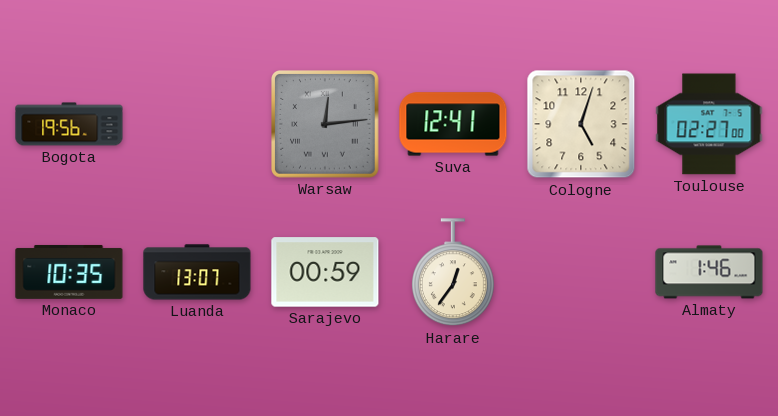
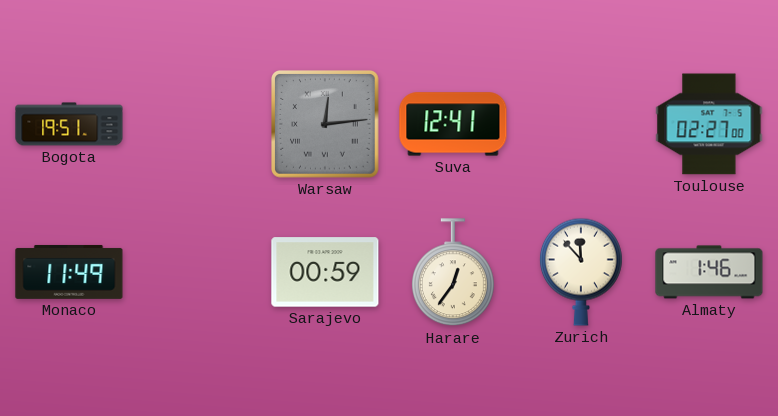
Bogota: 19:56 -> 19:51
Cologne: 5:03 -> none
Monaco: 10:35 -> 11:49
Luanda: 13:07 -> none
Zurich: none -> 11:53
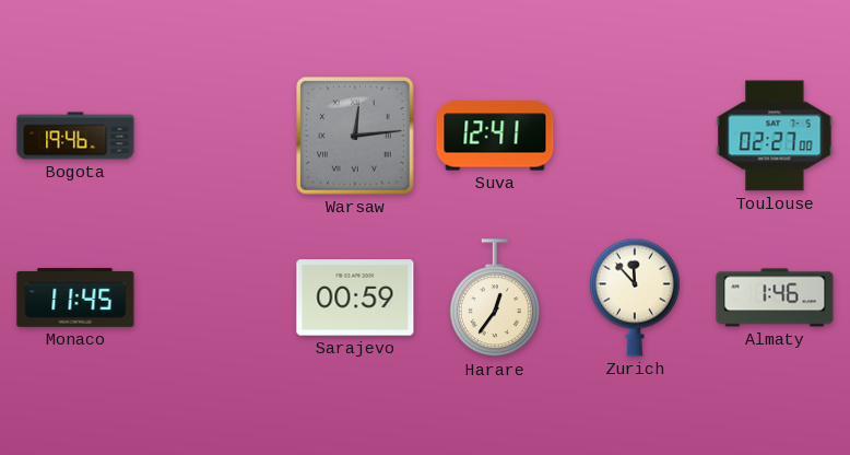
Bogota: 19:51 -> 19:46
Monaco: 11:49 -> 11:45
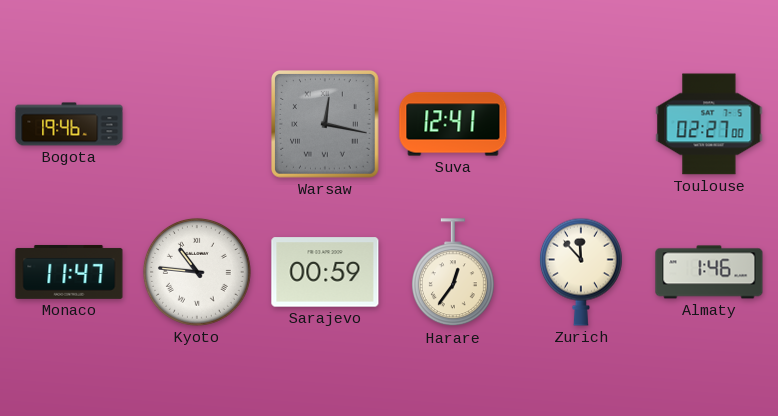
Warsaw: 12:14 -> 12:17
Monaco: 11:45 -> 11:47
Kyoto: none -> 10:46
